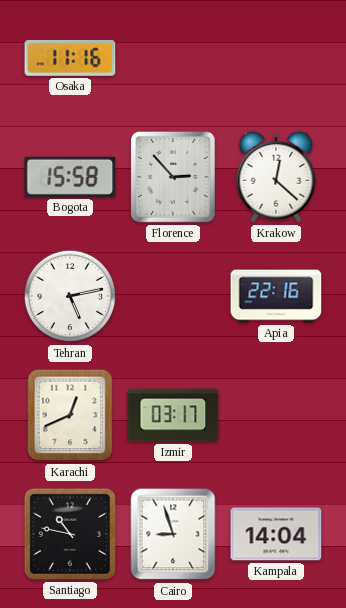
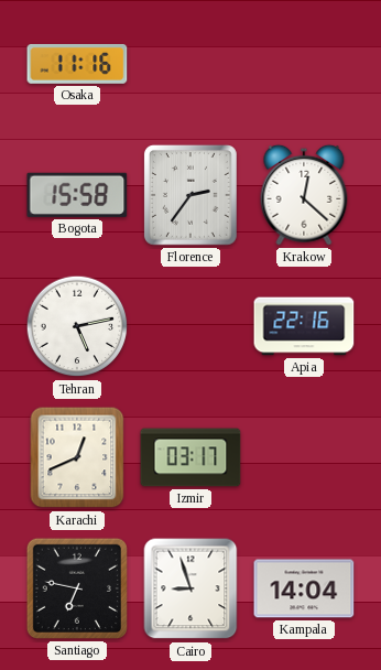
Florence: 2:53 -> 2:36
Santiago: 10:47 -> 6:47
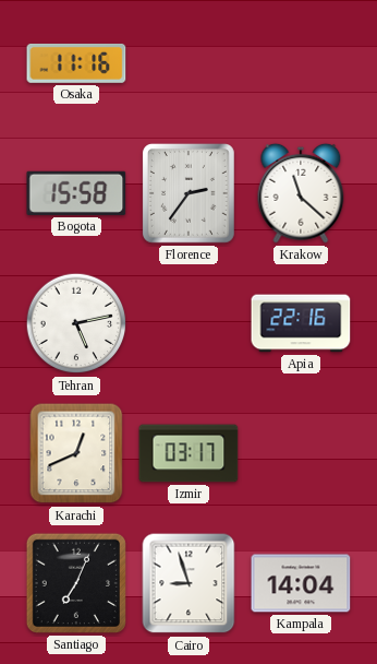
Krakow: 12:22 -> 11:22
Santiago: 6:47 -> 7:04
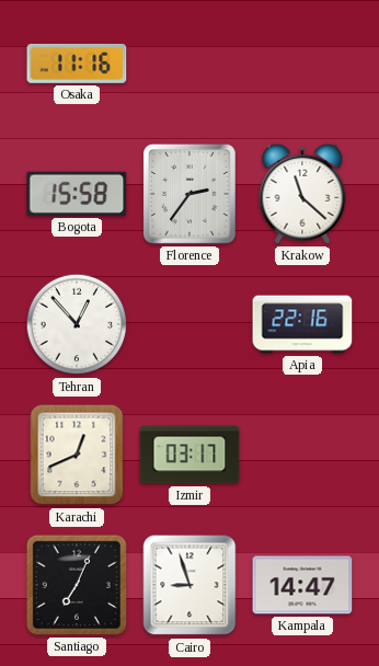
Tehran: 5:13 -> 12:53
Kampala: 14:04 -> 14:47
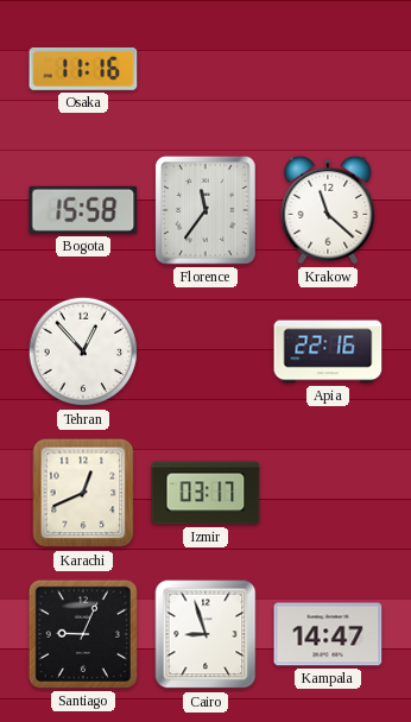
Florence: 2:36 -> 11:36
Santiago: 7:04 -> 9:04
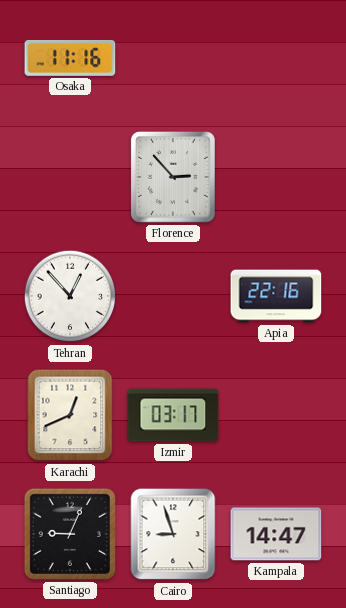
Bogota: 15:58 -> none
Florence: 11:36 -> 2:53
Krakow: 11:22 -> none
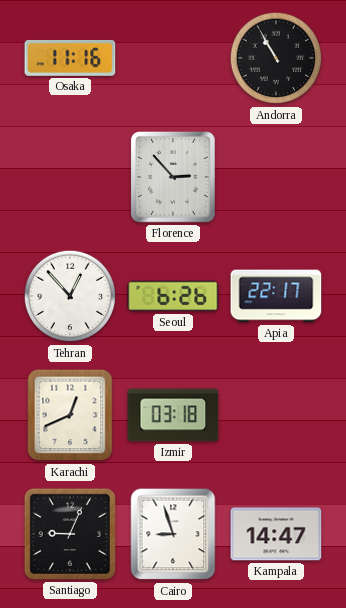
Andorra: none -> 10:55
Seoul: none -> 6:26
Apia: 22:16 -> 22:17
Izmir: 03:17 -> 03:18
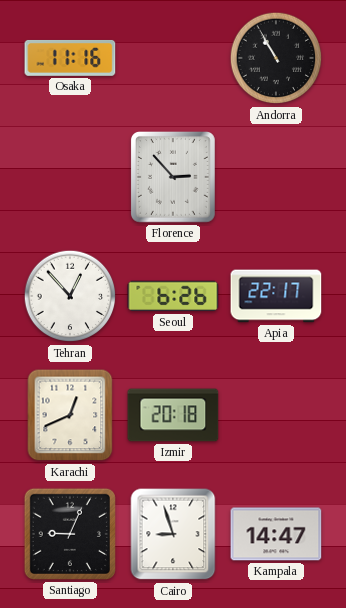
Izmir: 03:18 -> 20:18
